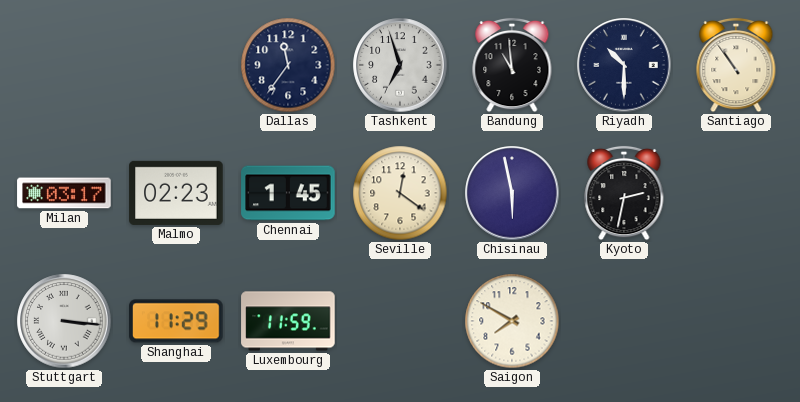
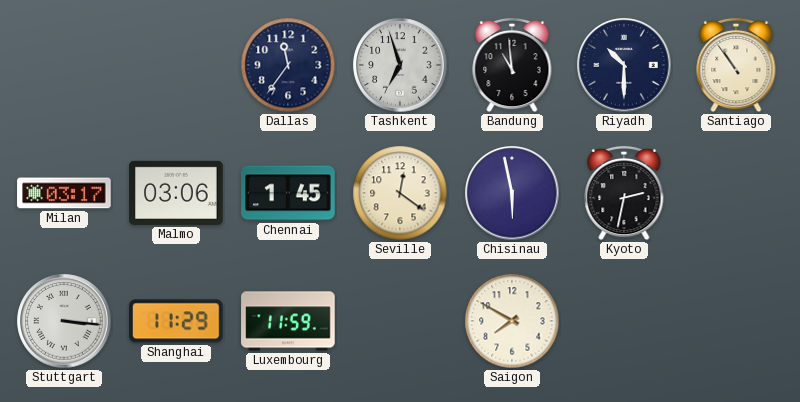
Malmo: 02:23 -> 03:06
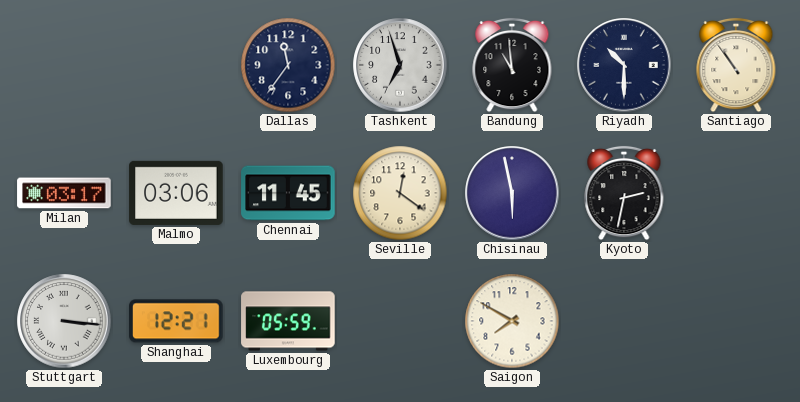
Chennai: 1:45 -> 11:45
Shanghai: 11:29 -> 12:21
Luxembourg: 11:59 -> 05:59
